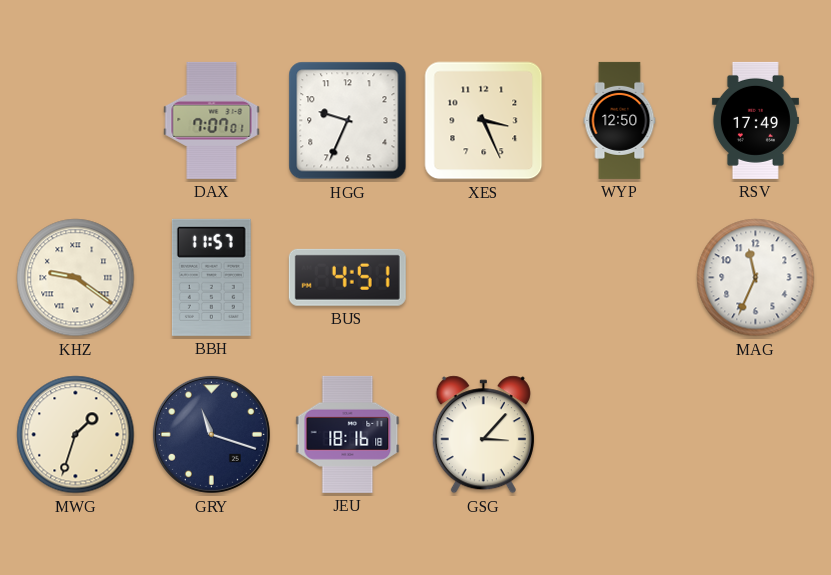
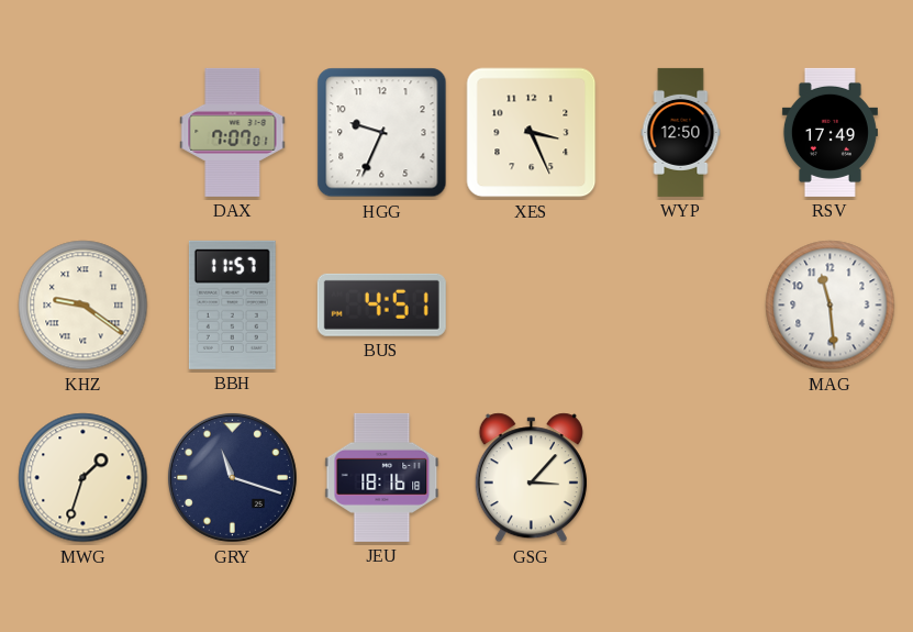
MAG: 11:34 -> 11:29
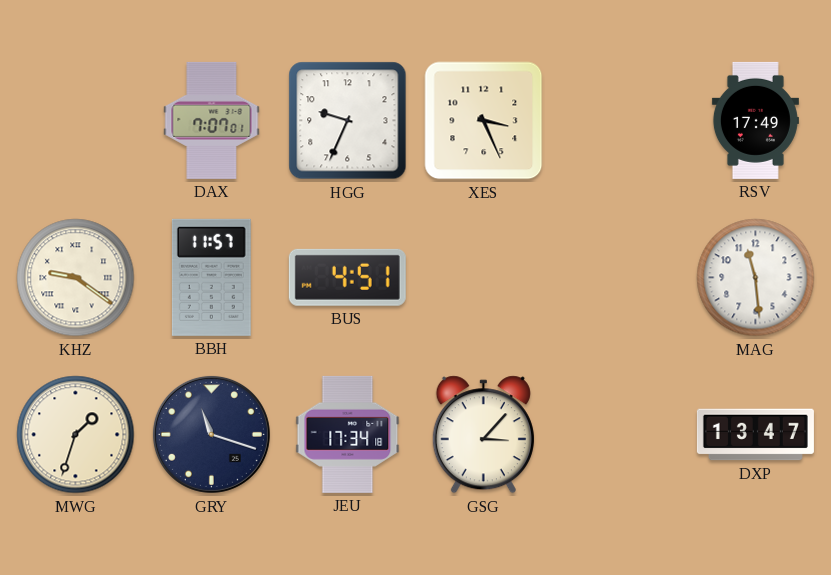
WYP: 12:50 -> none
JEU: 18:16 -> 17:34
DXP: none -> 13:47
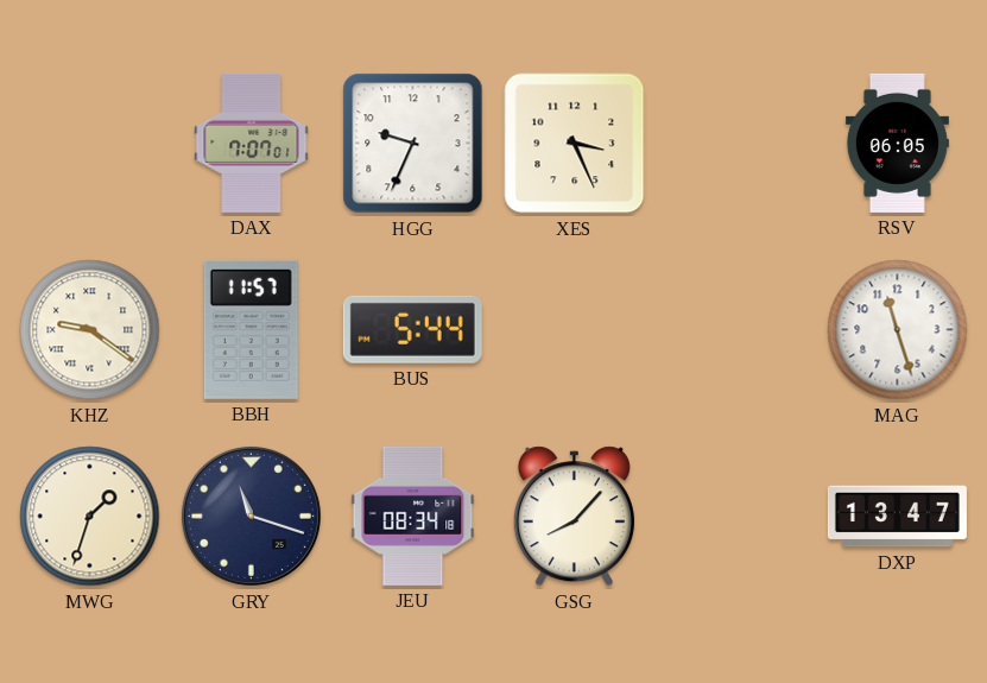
RSV: 17:49 -> 06:05
BUS: 4:51 -> 5:44
MAG: 11:29 -> 11:27
JEU: 17:34 -> 08:34
GSG: 3:07 -> 8:07
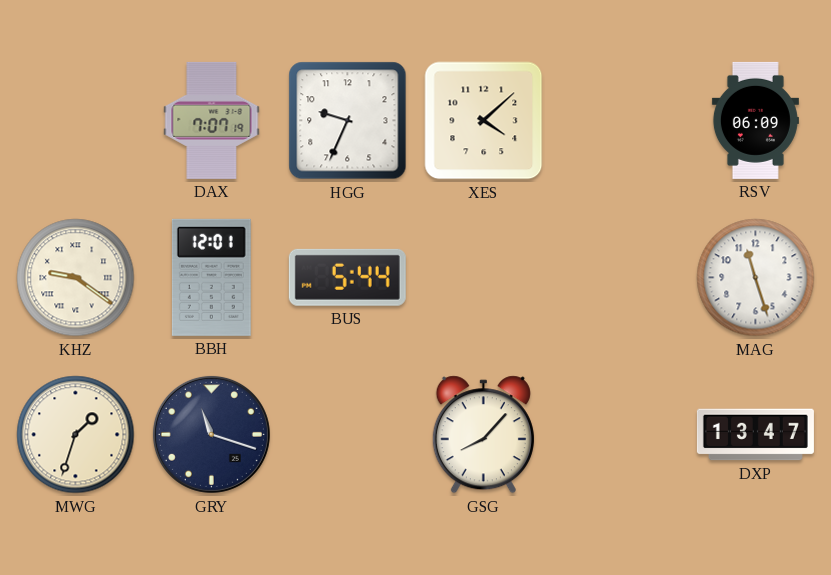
DAX: 7:07:01 -> 7:07:19
XES: 3:26 -> 4:08
RSV: 06:05 -> 06:09
BBH: 11:57 -> 12:01
JEU: 08:34 -> none
